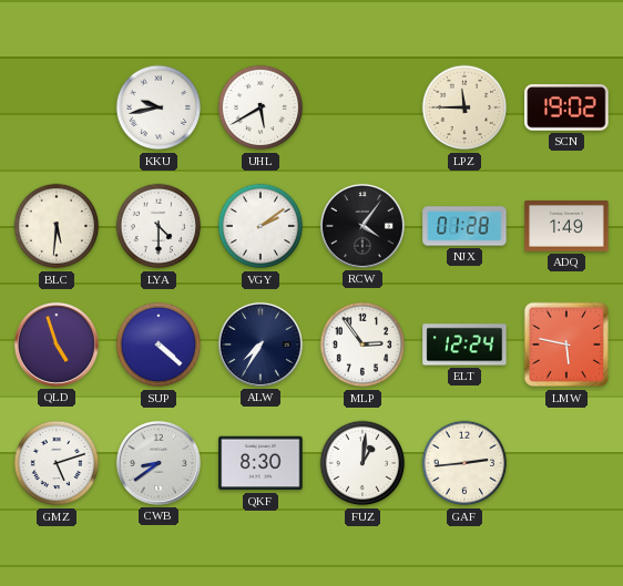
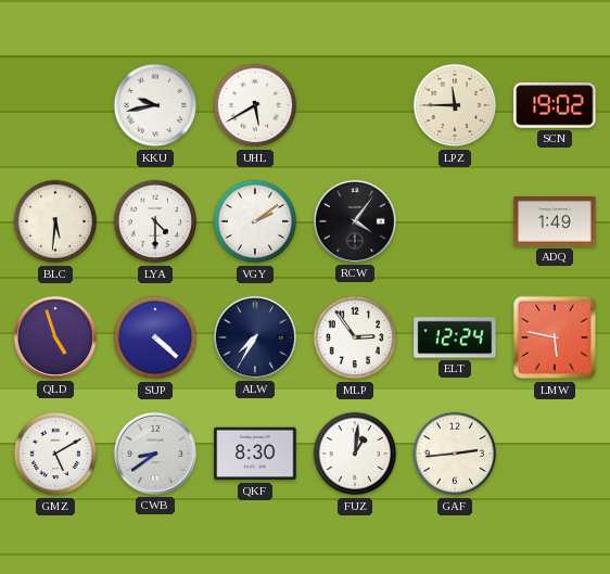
NJX: 01:28 -> none
GMZ: 5:12 -> 5:10
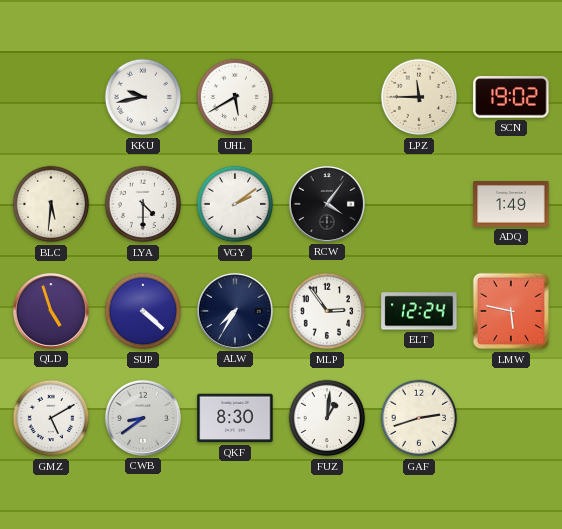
GAF: 2:44 -> 2:42
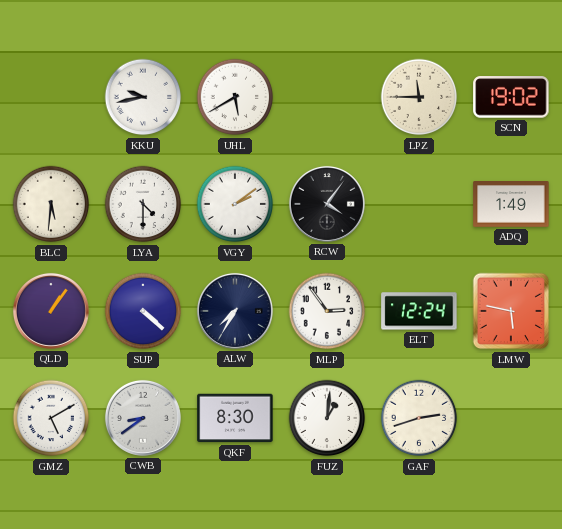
QLD: 4:57 -> 1:06
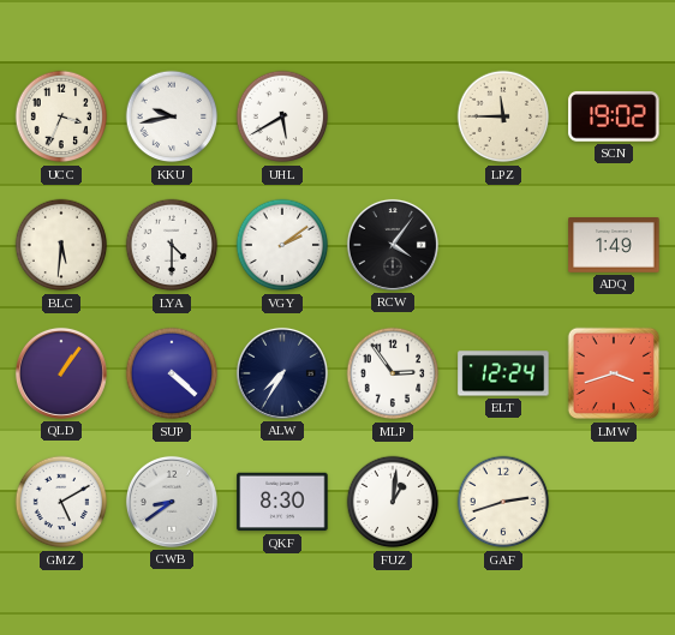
UCC: none -> 3:34
LMW: 5:47 -> 3:42
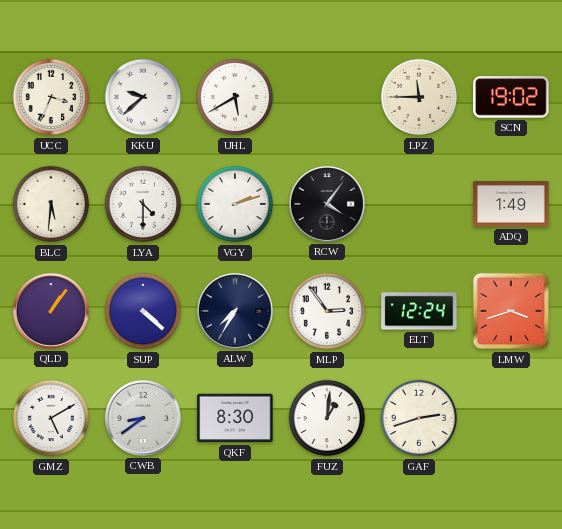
KKU: 9:43 -> 9:38
VGY: 2:09 -> 2:12
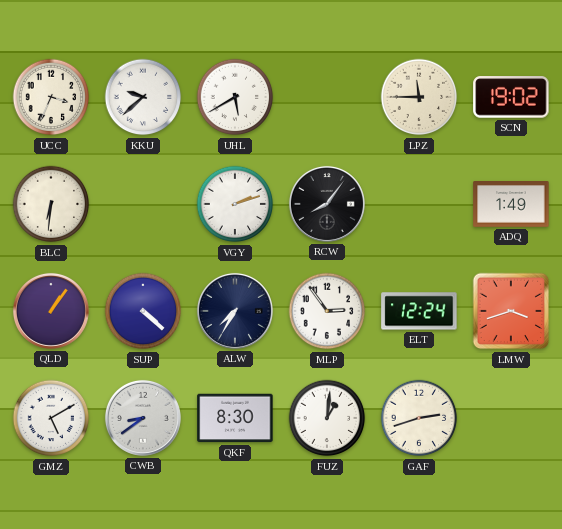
BLC: 5:31 -> 6:31
LYA: 4:30 -> none
RCW: 4:06 -> 8:06
